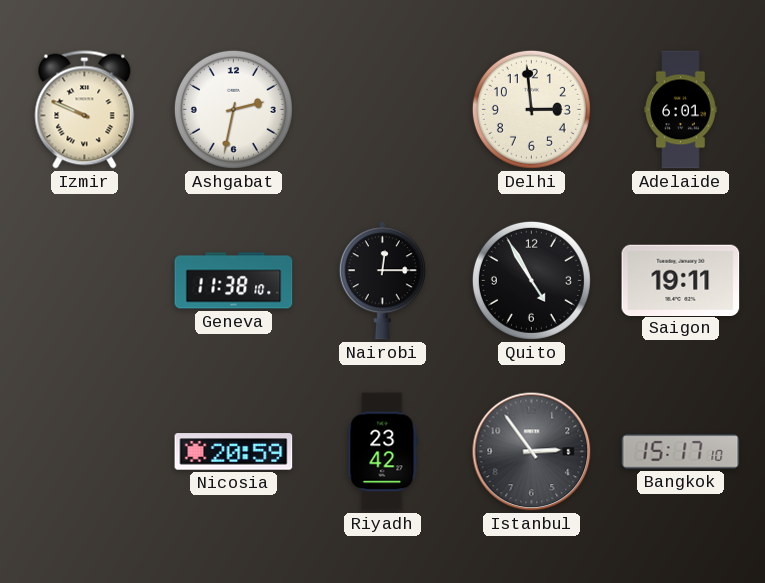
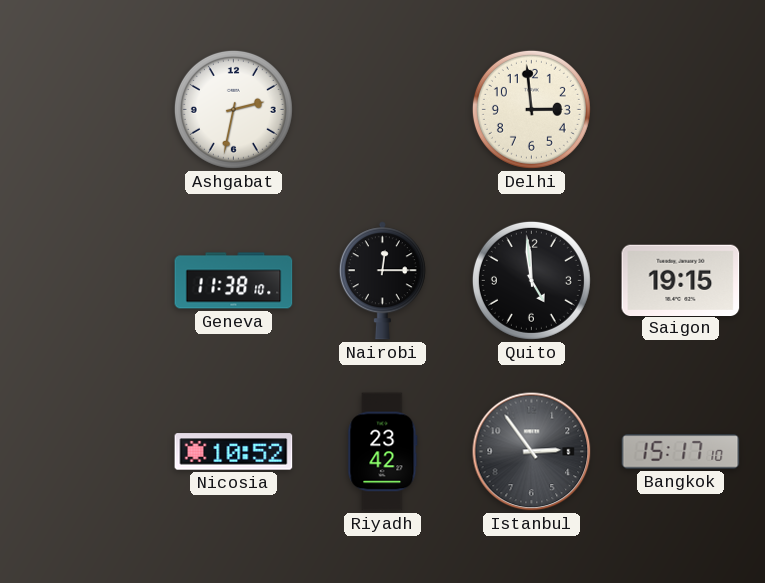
Izmir: 9:49 -> none
Adelaide: 6:01 -> none
Quito: 4:55 -> 4:59
Saigon: 19:11 -> 19:15
Nicosia: 20:59 -> 10:52
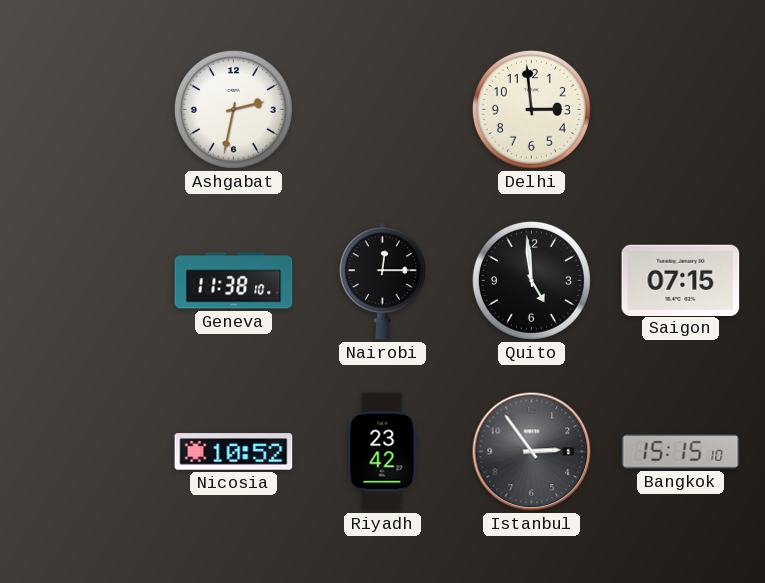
Saigon: 19:15 -> 07:15
Bangkok: 15:17 -> 15:15
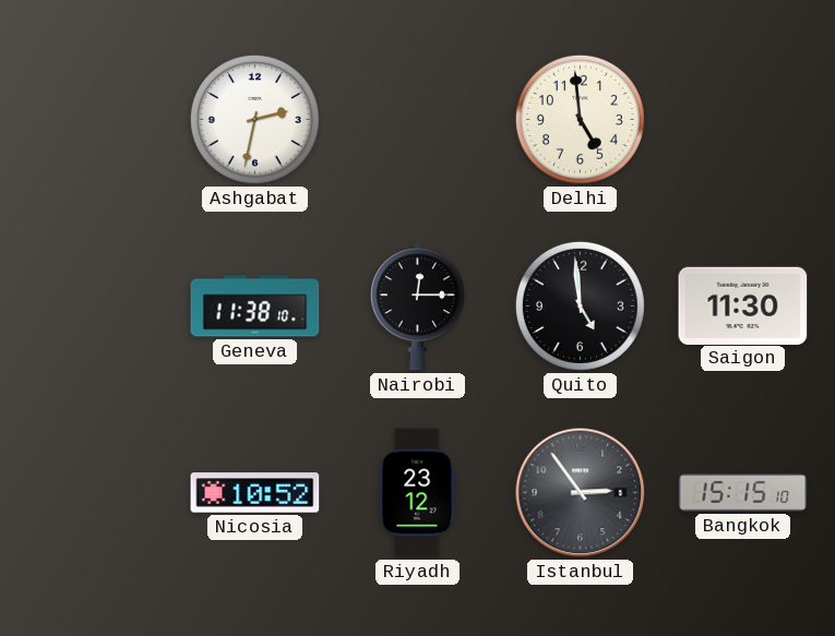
Delhi: 2:59 -> 4:59
Saigon: 07:15 -> 11:30
Riyadh: 23:42 -> 23:12
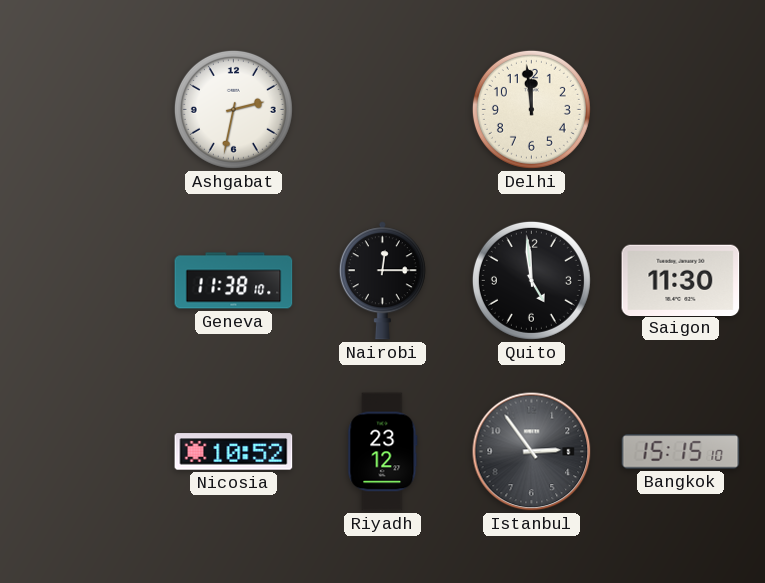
Delhi: 4:59 -> 11:59
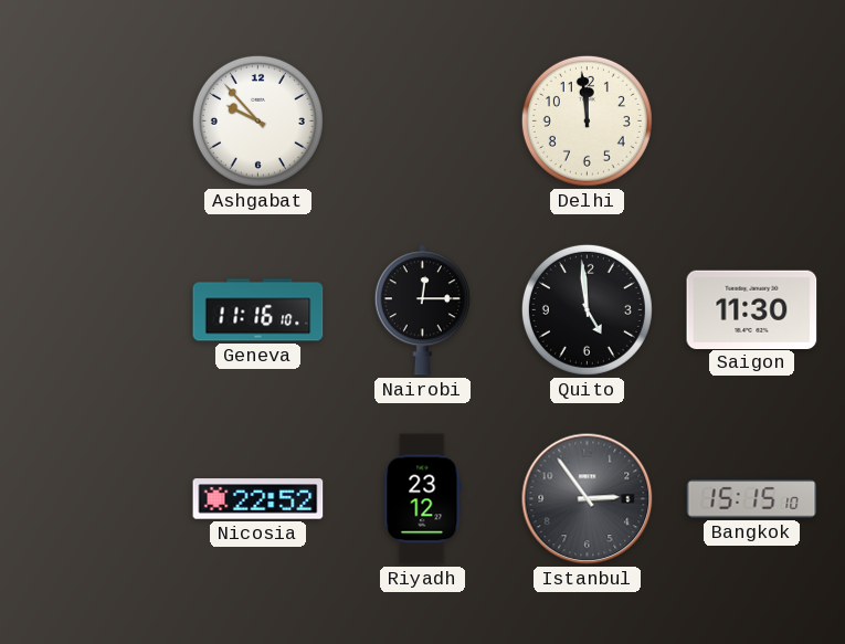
Ashgabat: 2:32 -> 9:53
Geneva: 11:38 -> 11:16
Nicosia: 10:52 -> 22:52
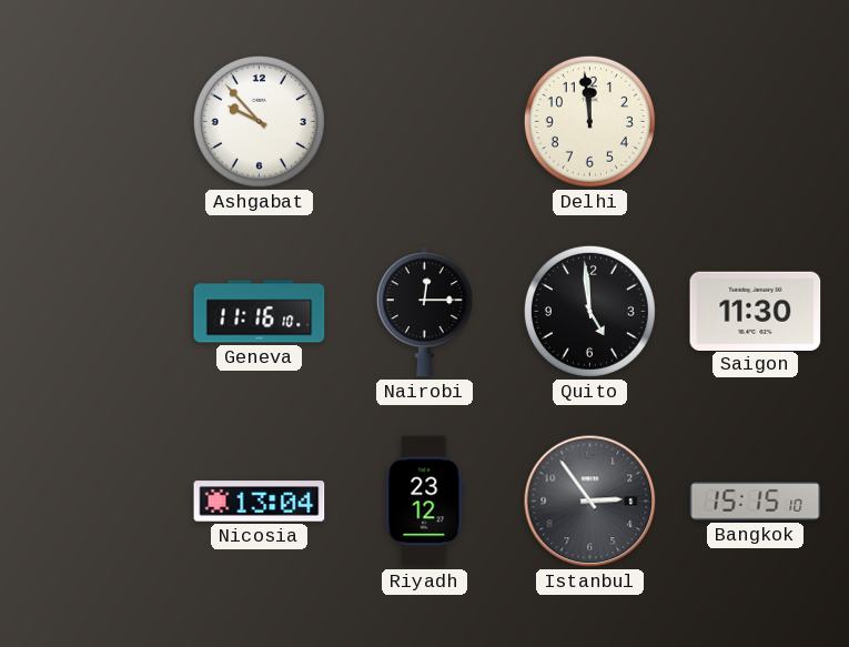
Nicosia: 22:52 -> 13:04
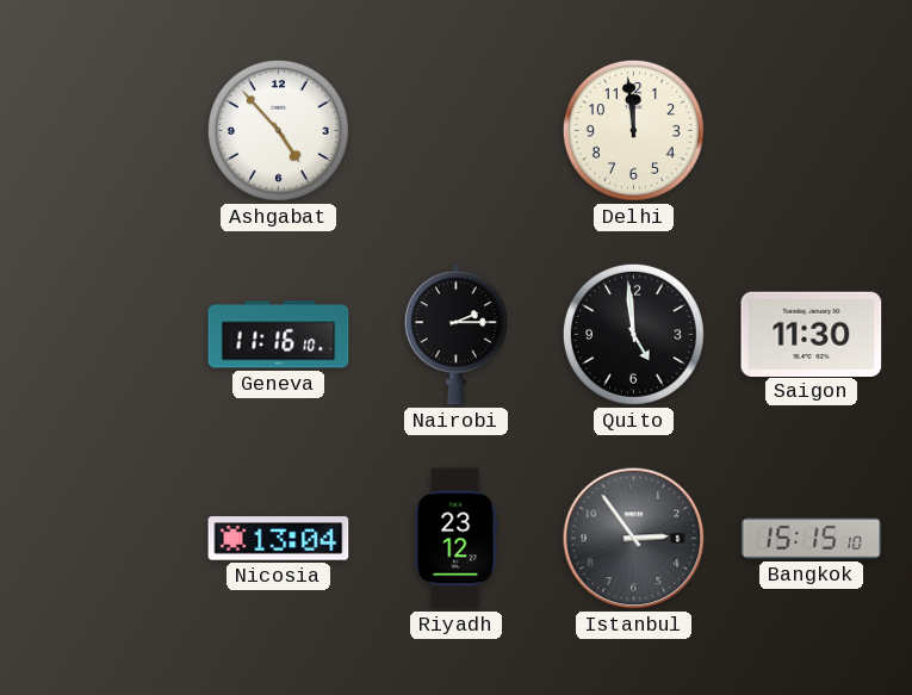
Ashgabat: 9:53 -> 4:53
Nairobi: 12:15 -> 2:15
